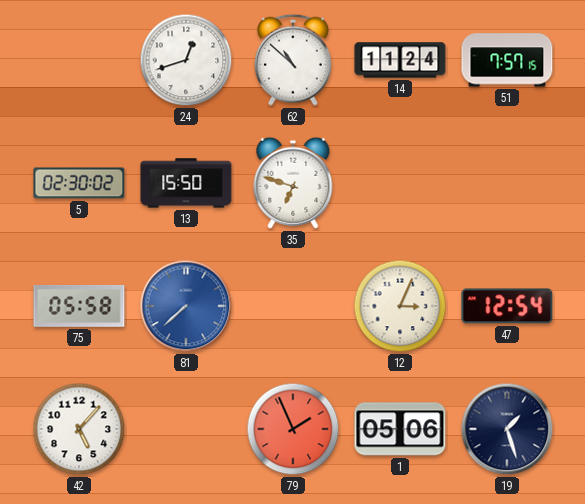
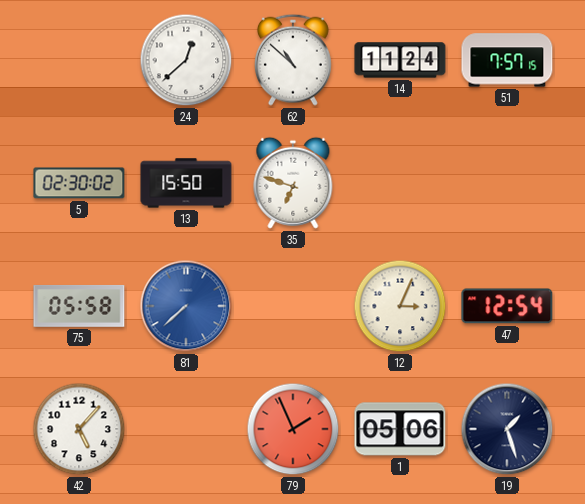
24: 12:42 -> 12:38
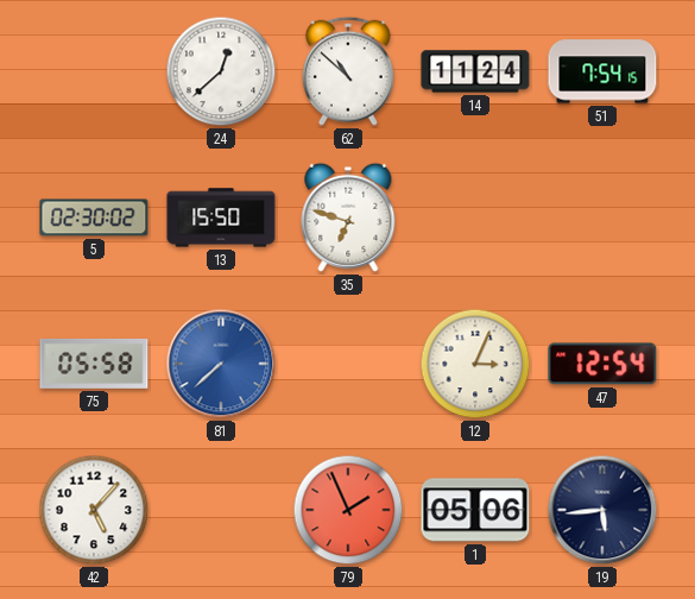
51: 7:57 -> 7:54
19: 1:27 -> 5:44
